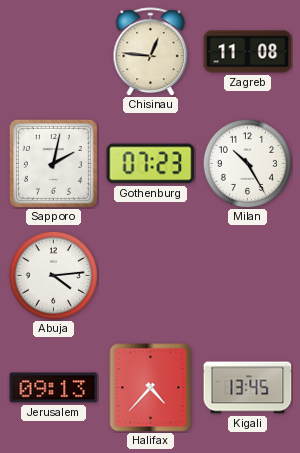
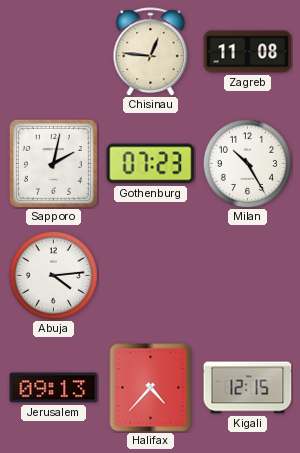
Kigali: 13:45 -> 12:15
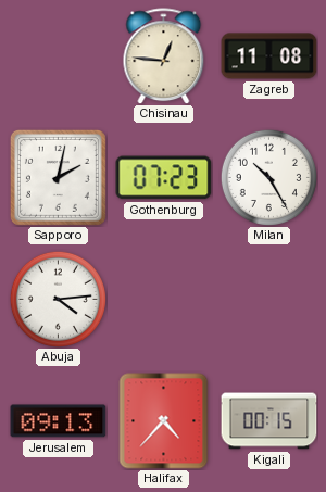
Kigali: 12:15 -> 00:15
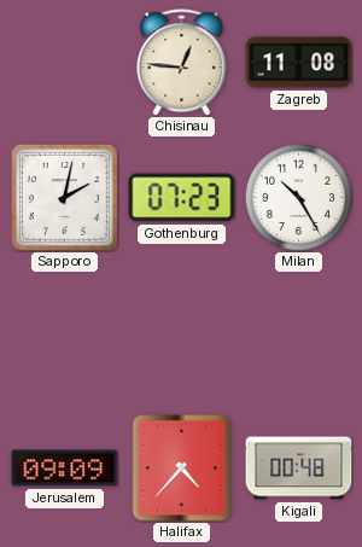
Abuja: 4:14 -> none
Jerusalem: 09:13 -> 09:09
Kigali: 00:15 -> 00:48
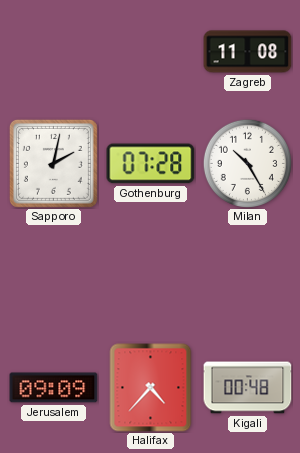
Chisinau: 12:46 -> none
Gothenburg: 07:23 -> 07:28
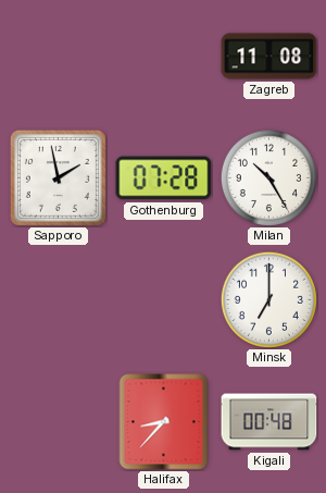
Sapporo: 2:02 -> 1:58
Minsk: none -> 7:00
Jerusalem: 09:09 -> none
Halifax: 4:37 -> 8:37
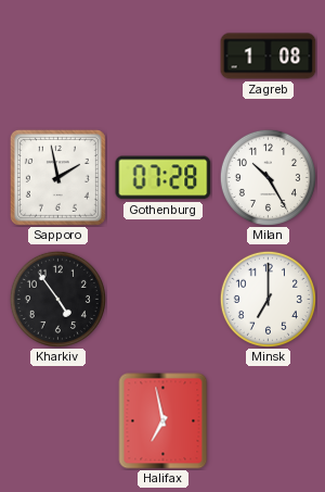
Zagreb: 11:08 -> 1:08
Kharkiv: none -> 4:54
Halifax: 8:37 -> 6:58
Kigali: 00:48 -> none
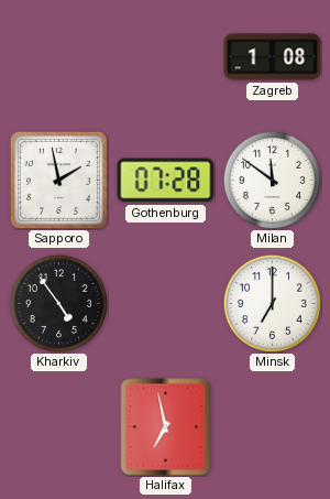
Milan: 10:25 -> 11:51
